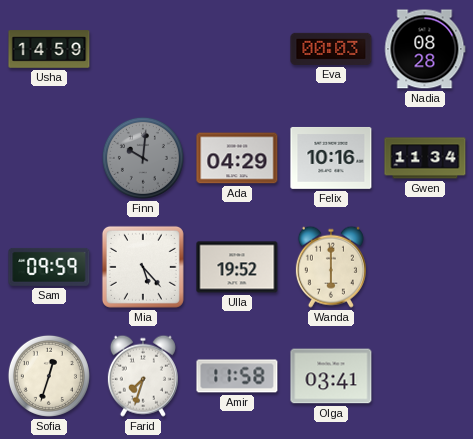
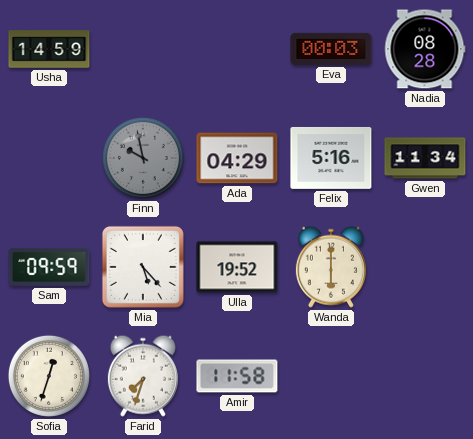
Finn: 10:01 -> 9:58
Felix: 10:16 -> 5:16
Olga: 03:41 -> none
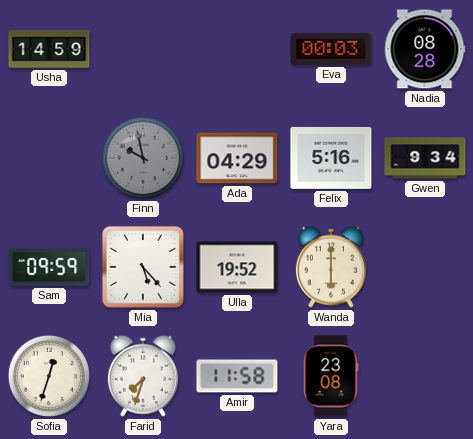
Gwen: 11:34 -> 9:34
Yara: none -> 23:08
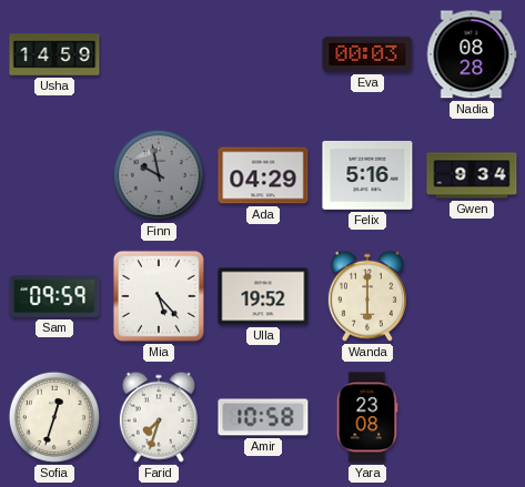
Amir: 11:58 -> 10:58
